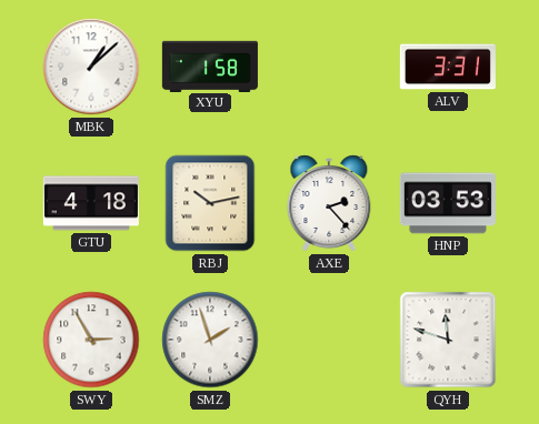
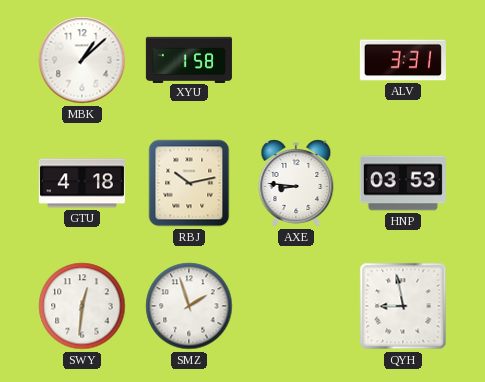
AXE: 2:23 -> 8:46
SWY: 2:55 -> 12:31
QYH: 11:48 -> 8:58
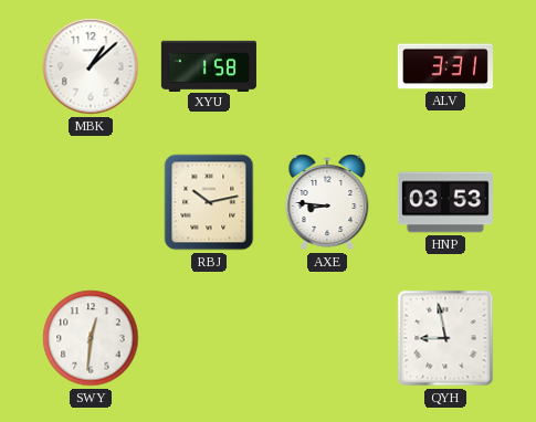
GTU: 4:18 -> none
SMZ: 1:57 -> none
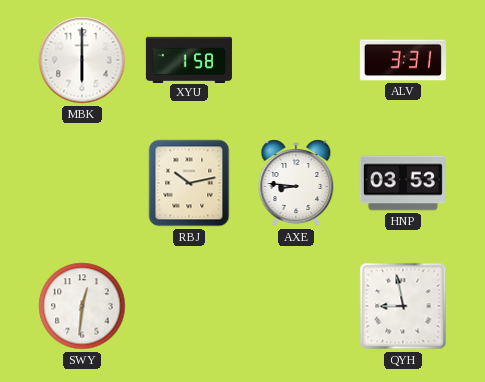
MBK: 1:08 -> 6:00
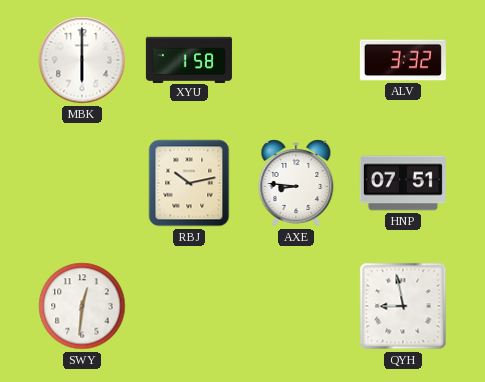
ALV: 3:31 -> 3:32
HNP: 03:53 -> 07:51
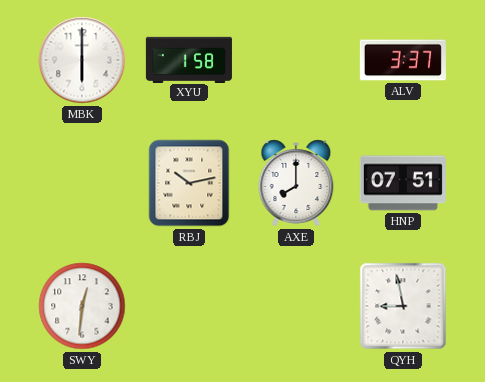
ALV: 3:32 -> 3:37
AXE: 8:46 -> 8:00
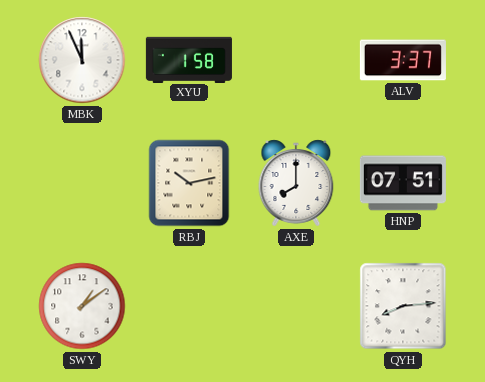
MBK: 6:00 -> 11:56
SWY: 12:31 -> 1:09
QYH: 8:58 -> 8:14
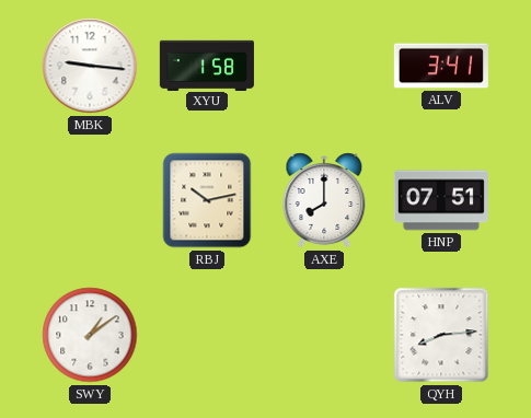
MBK: 11:56 -> 9:16
ALV: 3:37 -> 3:41
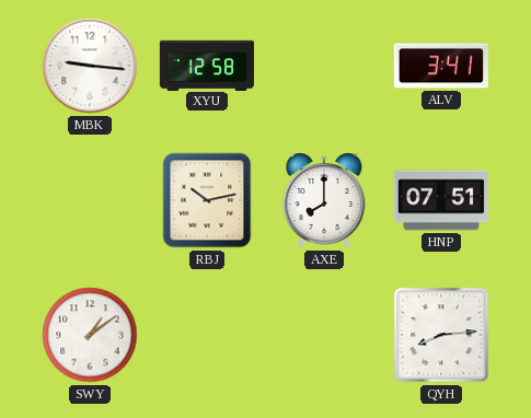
XYU: 1:58 -> 12:58
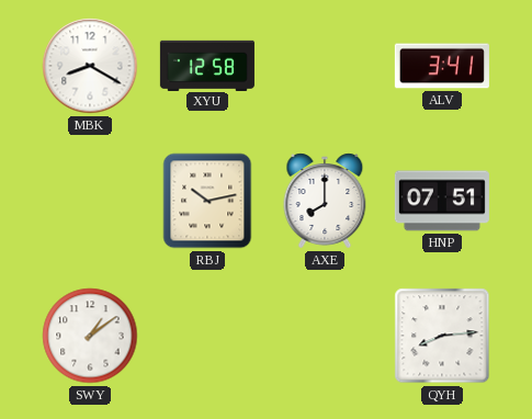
MBK: 9:16 -> 8:20
